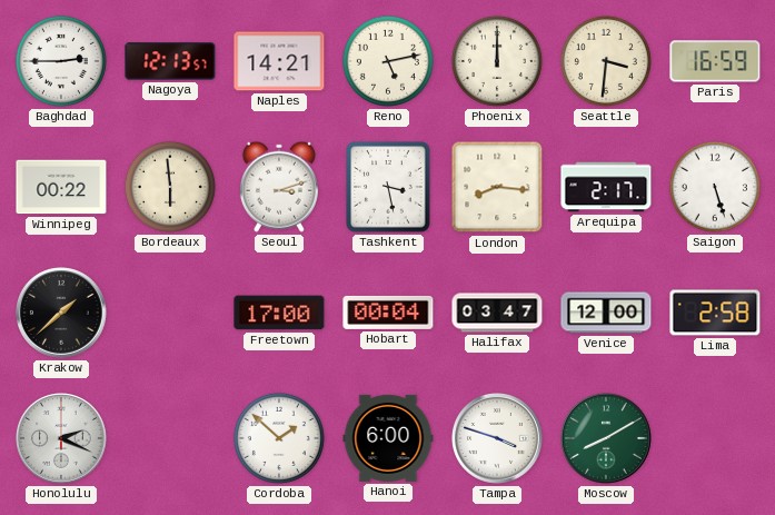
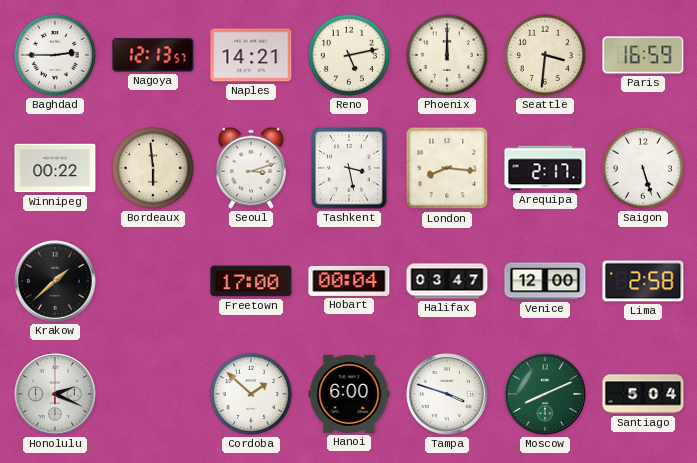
Moscow: 8:10 -> 8:11
Santiago: none -> 5:04
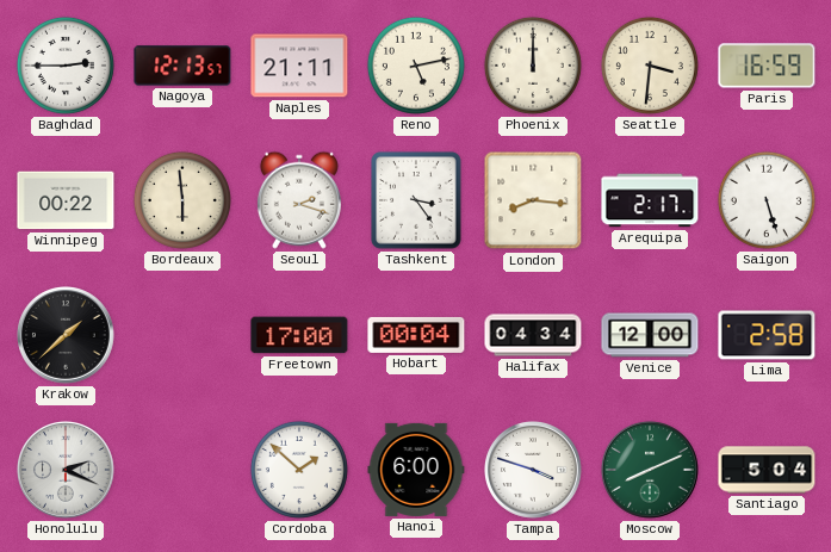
Naples: 14:21 -> 21:11
Seoul: 3:12 -> 2:18
Tashkent: 3:28 -> 3:24
Halifax: 03:47 -> 04:34
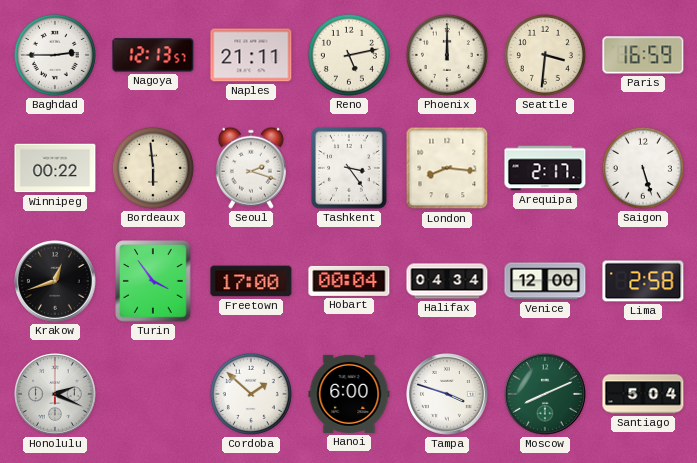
Krakow: 1:38 -> 12:42
Turin: none -> 3:54
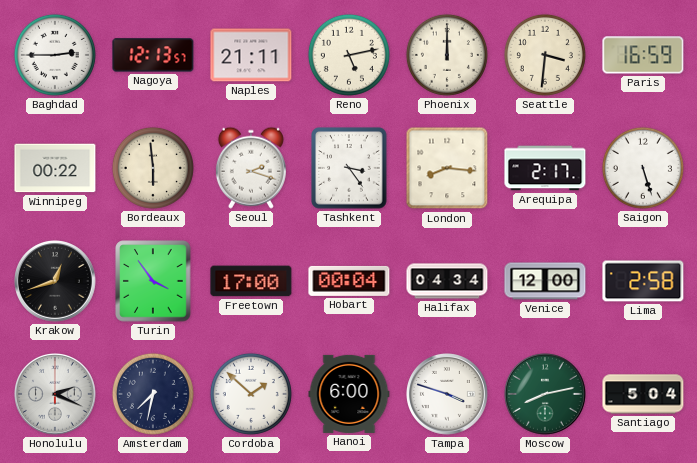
Amsterdam: none -> 7:32
Moscow: 8:11 -> 8:13
